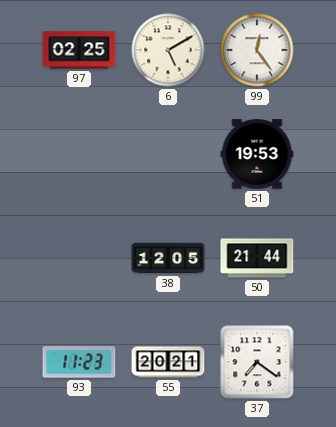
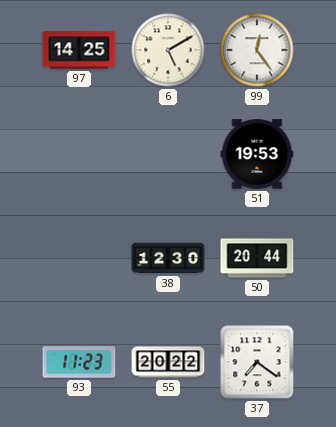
97: 02:25 -> 14:25
38: 12:05 -> 12:30
50: 21:44 -> 20:44
55: 20:21 -> 20:22
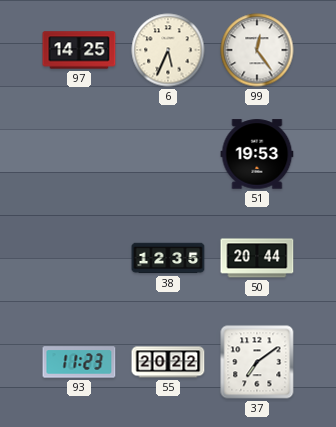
6: 5:10 -> 5:34
38: 12:30 -> 12:35
37: 7:21 -> 7:09
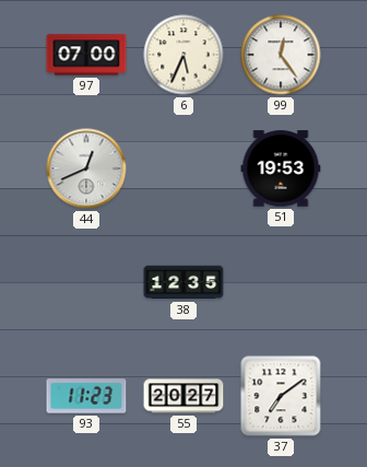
97: 14:25 -> 07:00
44: none -> 12:41
50: 20:44 -> none
55: 20:22 -> 20:27
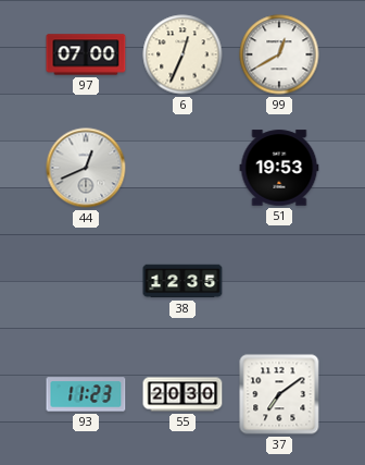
6: 5:34 -> 12:34
99: 12:24 -> 12:40
55: 20:27 -> 20:30
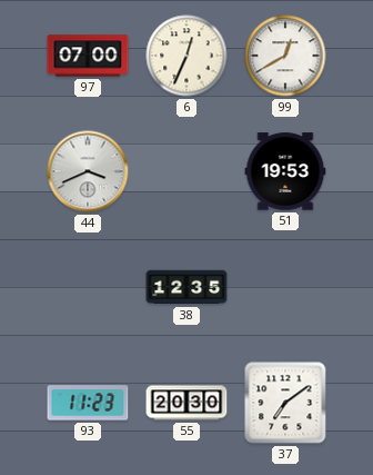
44: 12:41 -> 3:41
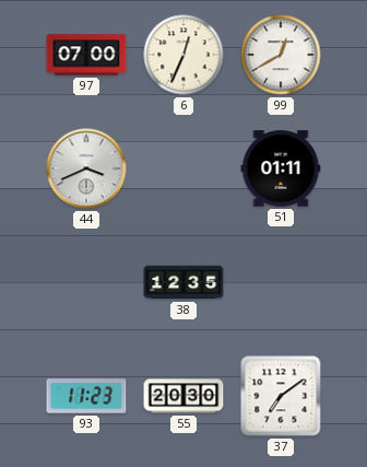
51: 19:53 -> 01:11
